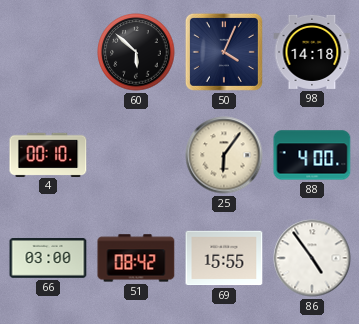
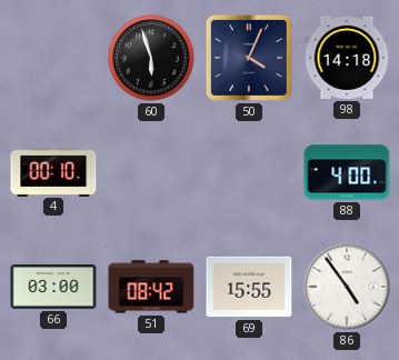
60: 5:52 -> 5:57
25: 6:06 -> none
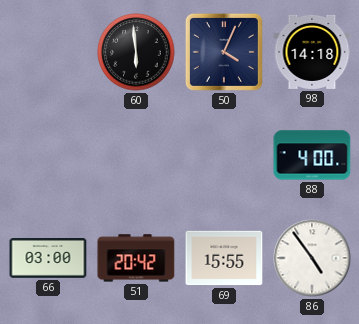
60: 5:57 -> 5:59
4: 00:10 -> none
51: 08:42 -> 20:42
